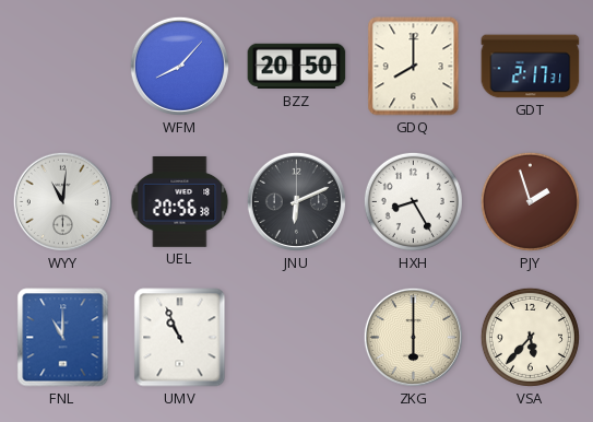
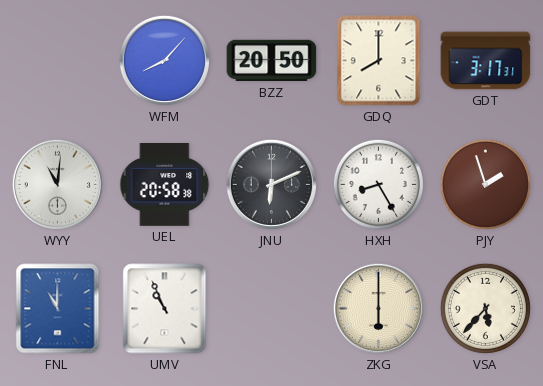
GDT: 2:17 -> 3:17
UEL: 20:56 -> 20:58
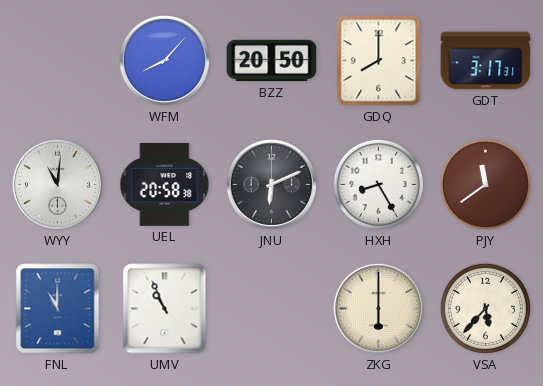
PJY: 1:57 -> 11:39
